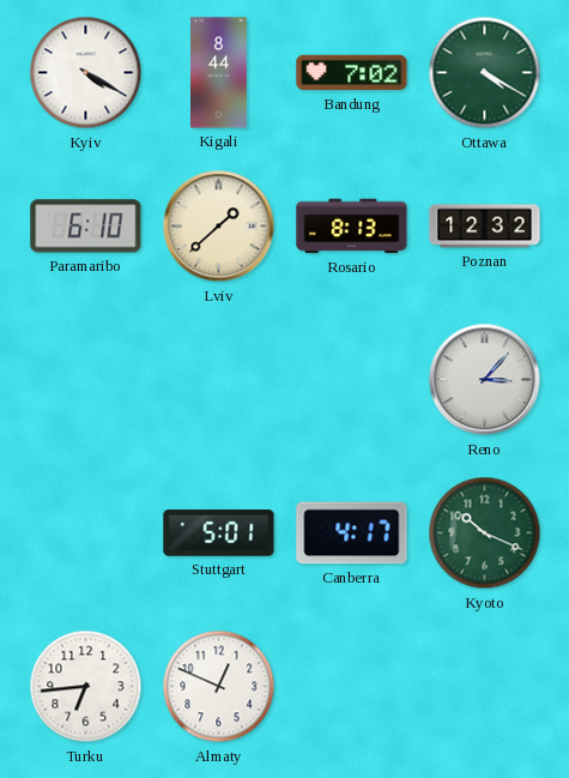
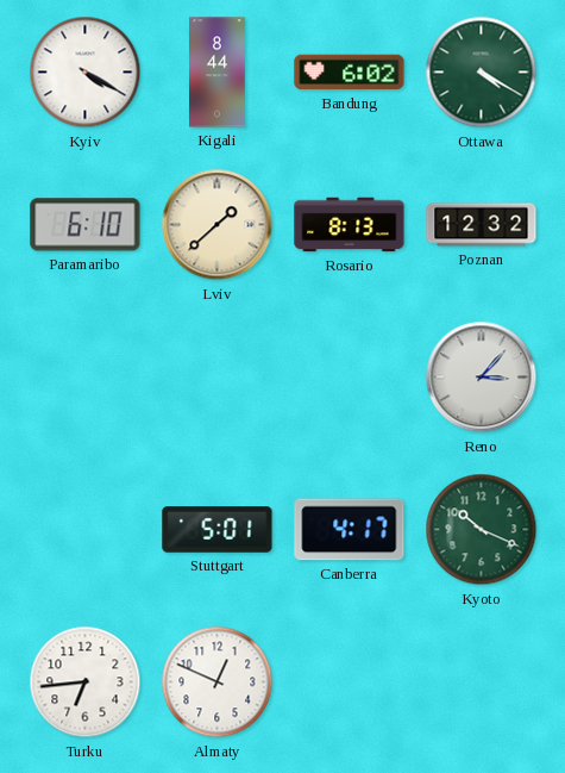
Bandung: 7:02 -> 6:02
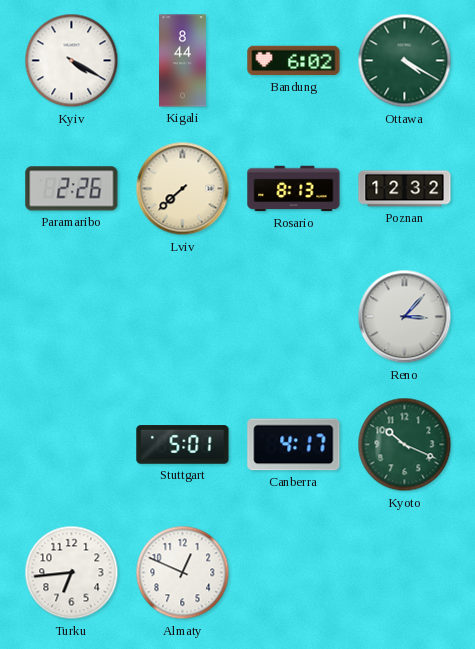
Paramaribo: 6:10 -> 2:26
Lviv: 1:38 -> 7:38
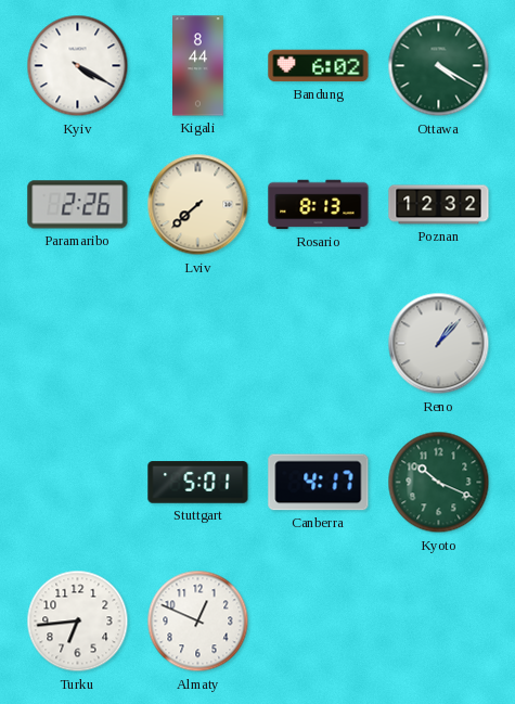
Reno: 3:07 -> 1:07
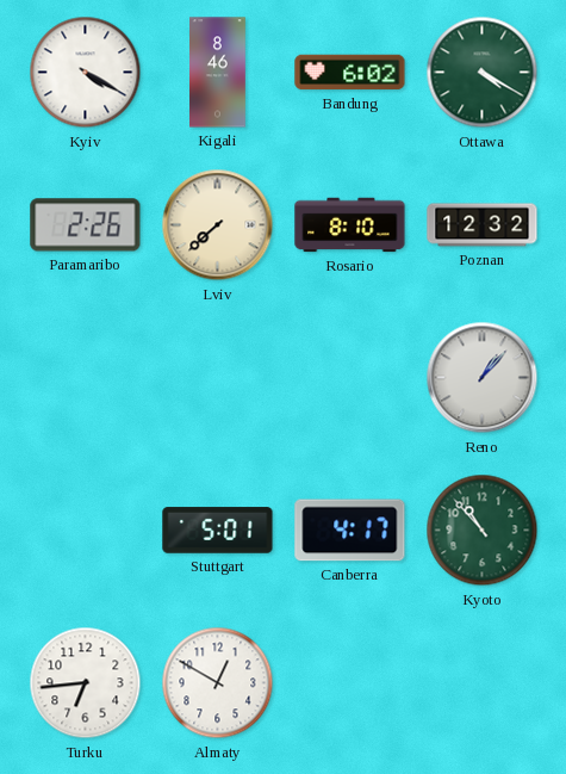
Kigali: 8:44 -> 8:46
Rosario: 8:13 -> 8:10
Kyoto: 10:19 -> 10:53
Almaty: 12:49 -> 12:50
